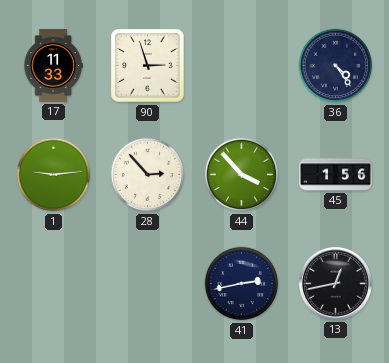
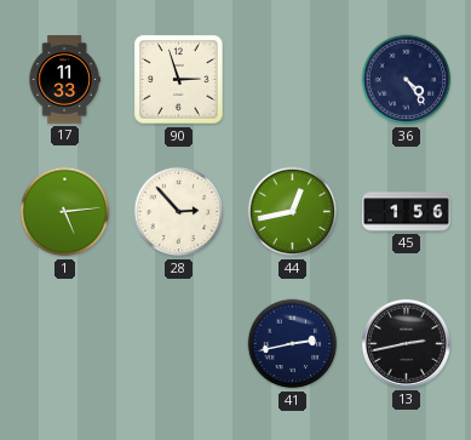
1: 9:14 -> 5:14
44: 3:53 -> 12:43
13: 12:43 -> 2:43
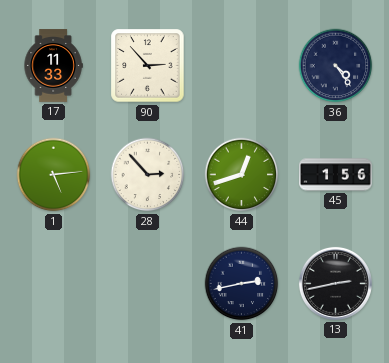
90: 2:57 -> 2:53
44: 12:43 -> 12:42
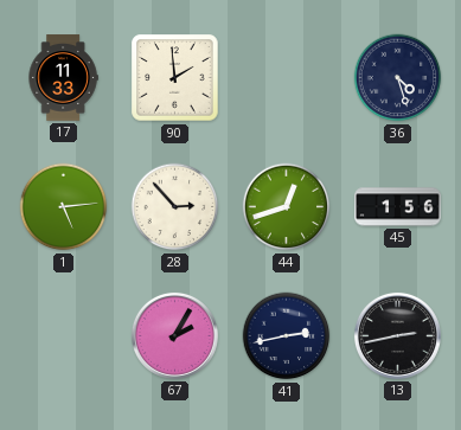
90: 2:53 -> 1:59
36: 4:24 -> 4:27
67: none -> 2:05
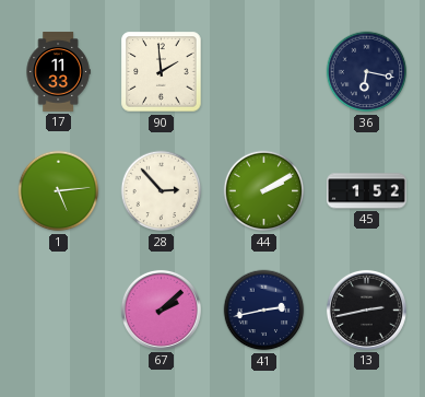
36: 4:27 -> 6:17
44: 12:42 -> 2:10
45: 1:56 -> 1:52
67: 2:05 -> 2:08
